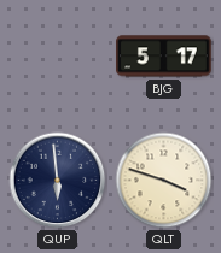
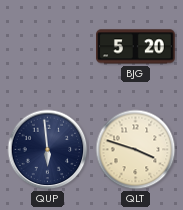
BJG: 5:17 -> 5:20
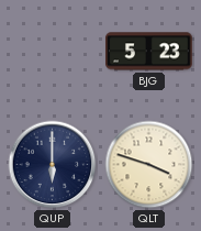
BJG: 5:20 -> 5:23
QUP: 5:59 -> 6:00
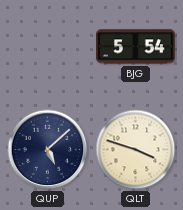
BJG: 5:23 -> 5:54
QUP: 6:00 -> 5:08
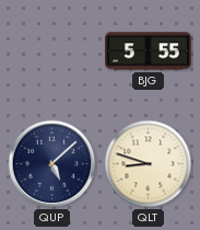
BJG: 5:54 -> 5:55
QLT: 3:48 -> 8:48
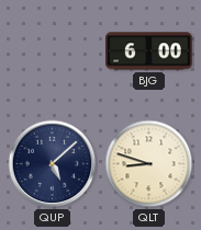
BJG: 5:55 -> 6:00
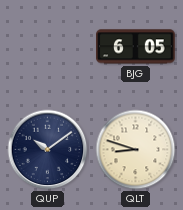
BJG: 6:00 -> 6:05
QUP: 5:08 -> 10:09
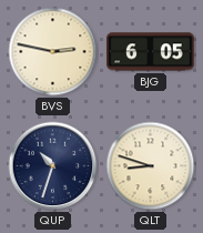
BVS: none -> 2:47
QUP: 10:09 -> 10:33
